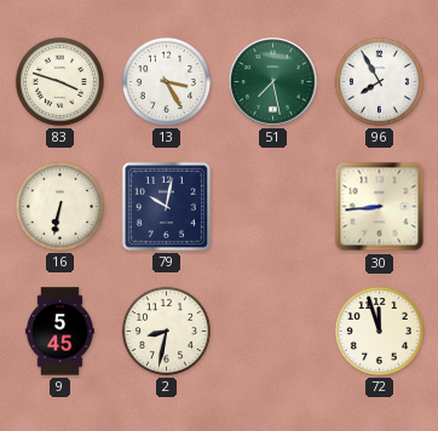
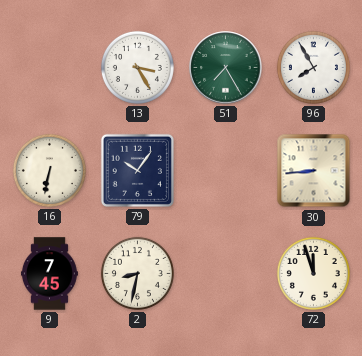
83: 3:48 -> none
51: 7:28 -> 7:25
79: 10:02 -> 10:06
9: 5:45 -> 7:45
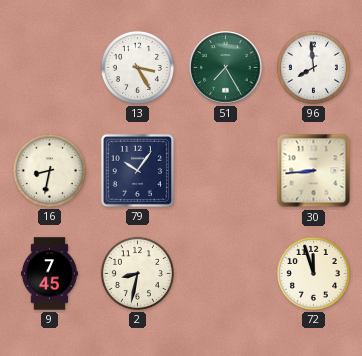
96: 7:55 -> 7:59
16: 6:32 -> 8:32
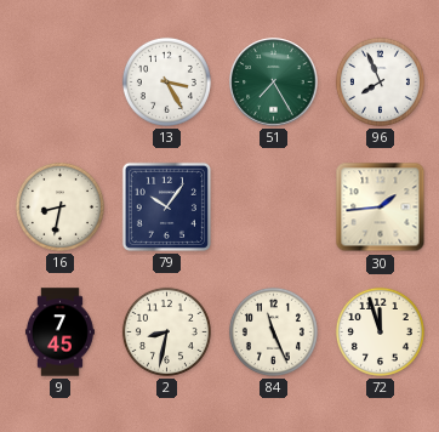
96: 7:59 -> 7:56
30: 8:44 -> 1:44
84: none -> 11:26
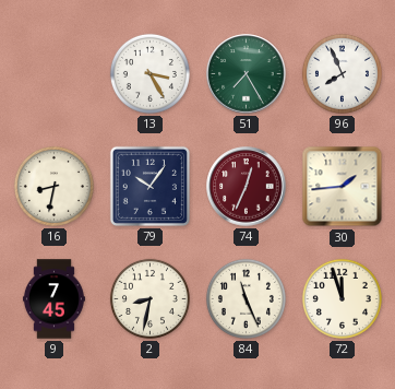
74: none -> 12:34
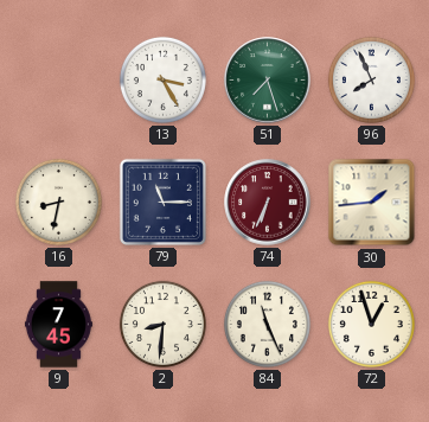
51: 7:25 -> 7:27
79: 10:06 -> 11:15
74: 12:34 -> 6:34
2: 8:32 -> 8:31
72: 11:57 -> 12:57
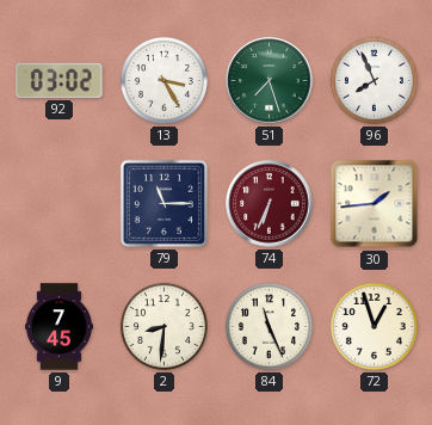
92: none -> 03:02
16: 8:32 -> none
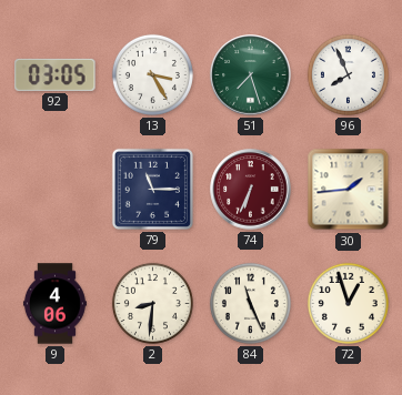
92: 03:02 -> 03:05
9: 7:45 -> 4:06
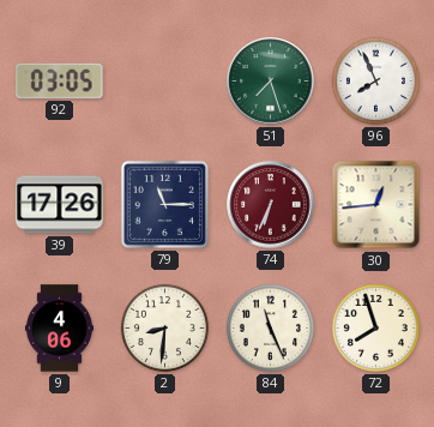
13: 3:25 -> none
39: none -> 17:26
30: 1:44 -> 12:44
72: 12:57 -> 7:57
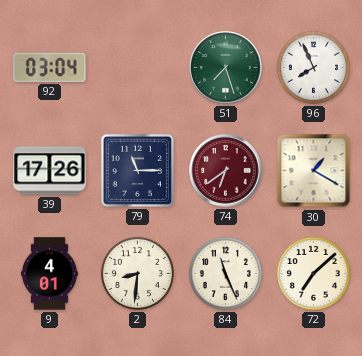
92: 03:05 -> 03:04
74: 6:34 -> 6:39
30: 12:44 -> 1:20
9: 4:06 -> 4:01
72: 7:57 -> 7:08
